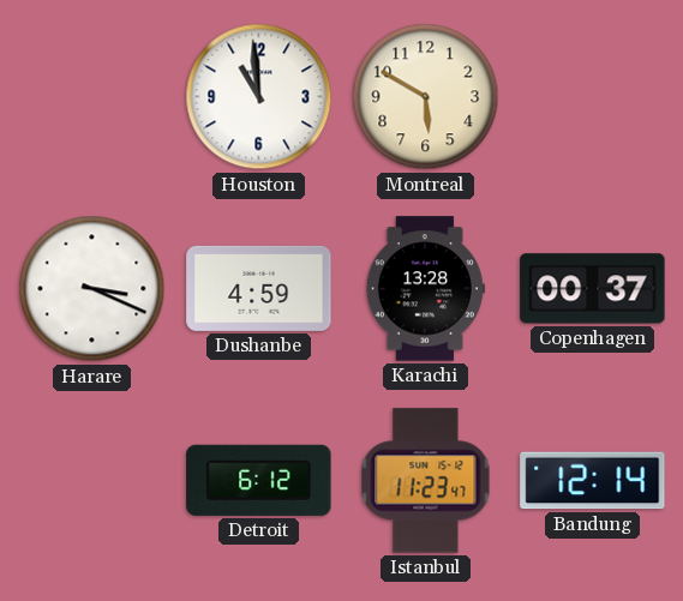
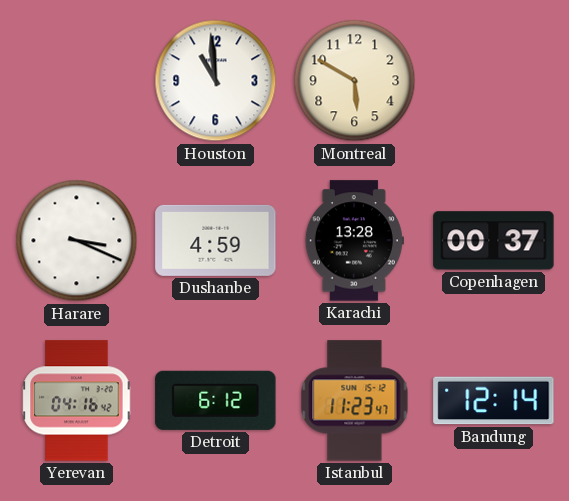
Yerevan: none -> 04:16
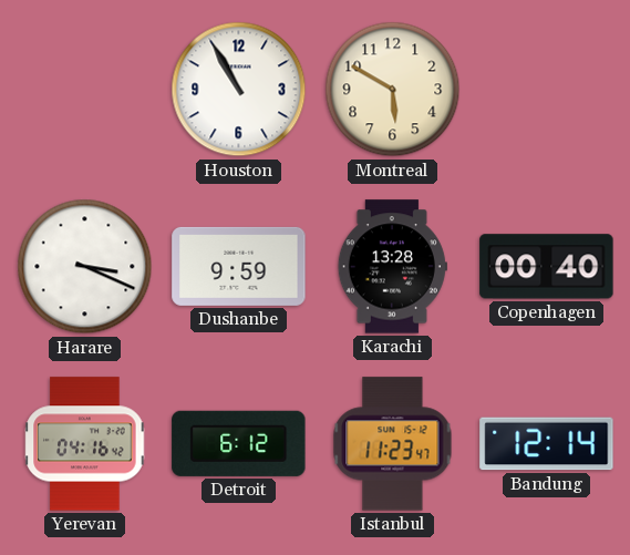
Houston: 10:59 -> 10:55
Dushanbe: 4:59 -> 9:59
Copenhagen: 00:37 -> 00:40
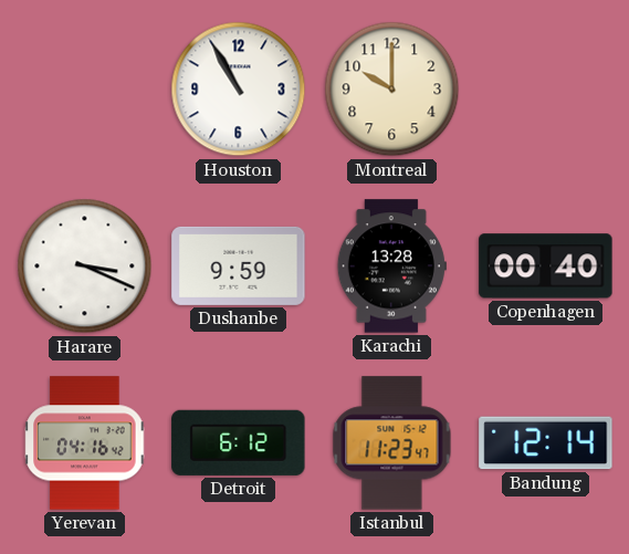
Montreal: 5:50 -> 10:00
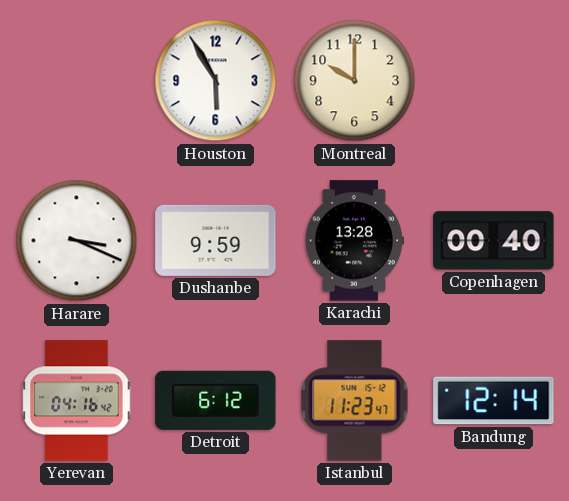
Houston: 10:55 -> 5:55
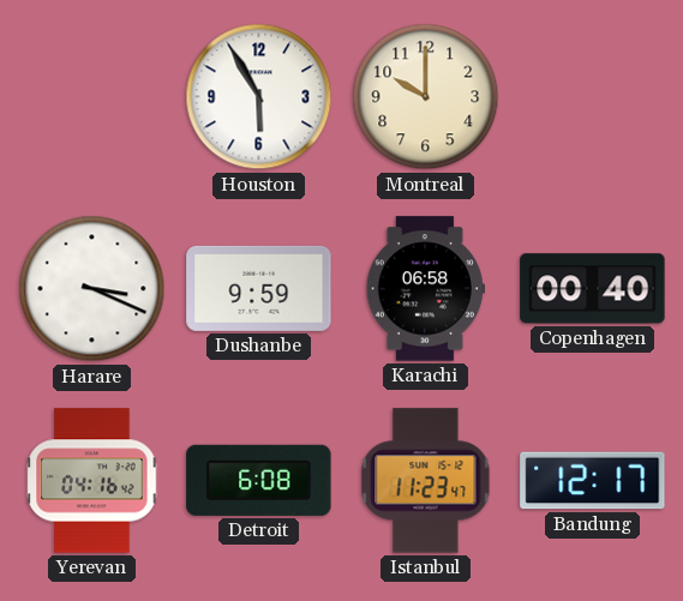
Karachi: 13:28 -> 06:58
Detroit: 6:12 -> 6:08
Bandung: 12:14 -> 12:17
